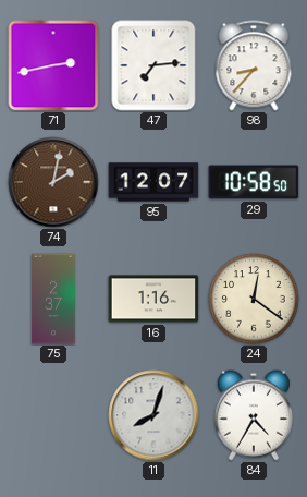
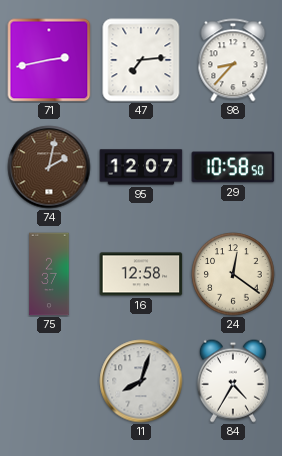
16: 1:16 -> 12:58
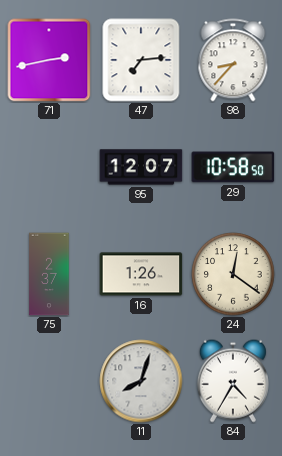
74: 2:02 -> none
16: 12:58 -> 1:26
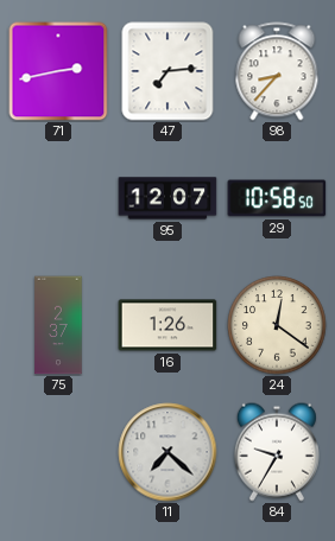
11: 8:03 -> 7:22
84: 4:35 -> 9:35
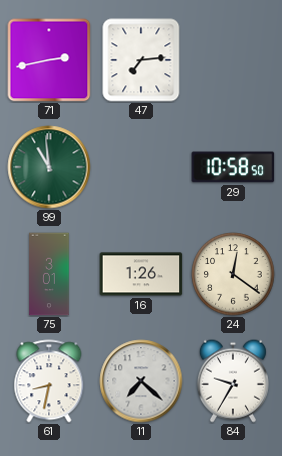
98: 8:37 -> none
99: none -> 10:59
95: 12:07 -> none
75: 2:37 -> 3:01
61: none -> 8:32
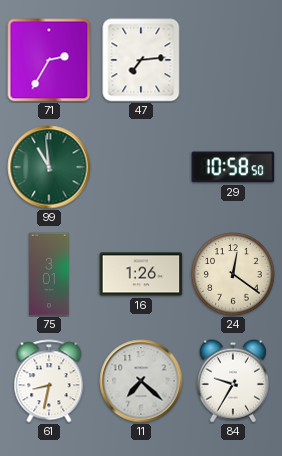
71: 2:43 -> 2:35
